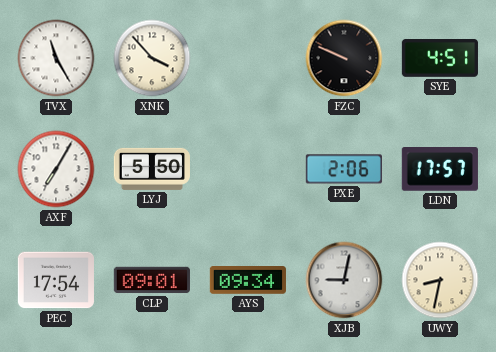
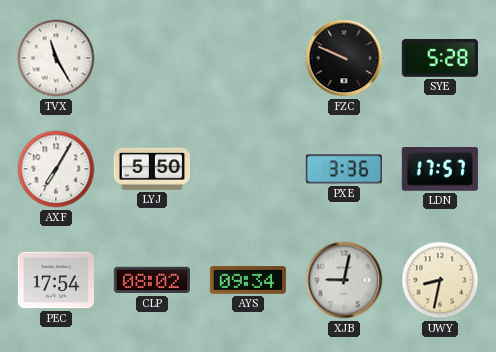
XNK: 3:53 -> none
SYE: 4:51 -> 5:28
PXE: 2:06 -> 3:36
CLP: 09:01 -> 08:02
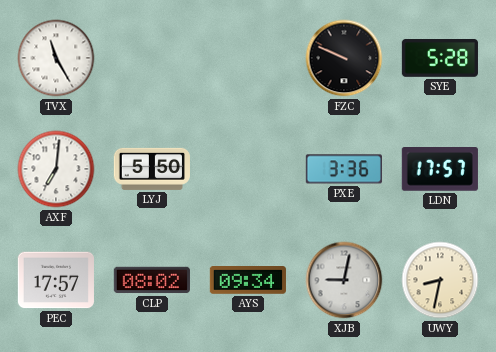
AXF: 7:05 -> 7:01
PEC: 17:54 -> 17:57
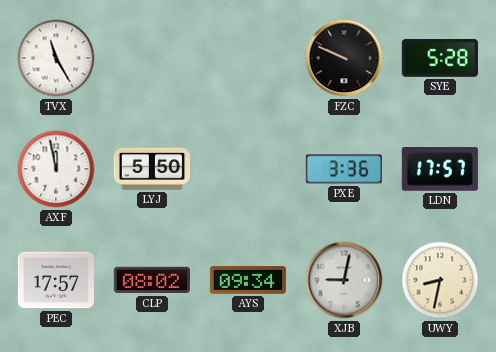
AXF: 7:01 -> 11:58
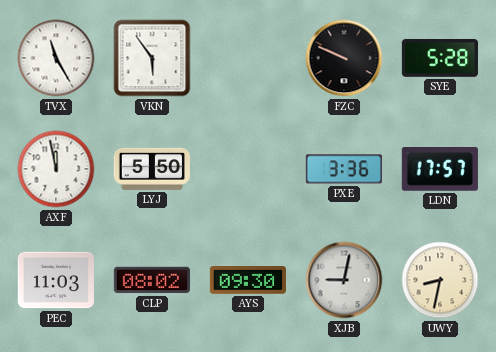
VKN: none -> 5:54
PEC: 17:57 -> 11:03
AYS: 09:34 -> 09:30
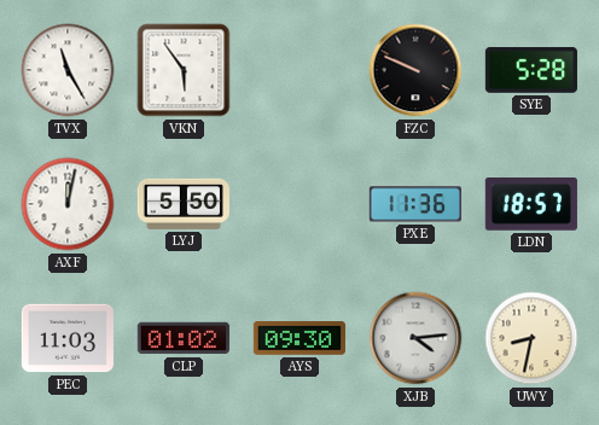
AXF: 11:58 -> 12:02
PXE: 3:36 -> 11:36
LDN: 17:57 -> 18:57
CLP: 08:02 -> 01:02
XJB: 9:02 -> 4:14
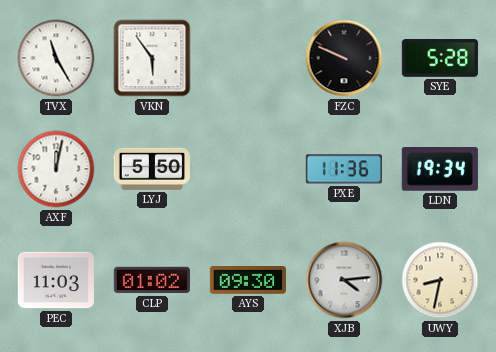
LDN: 18:57 -> 19:34
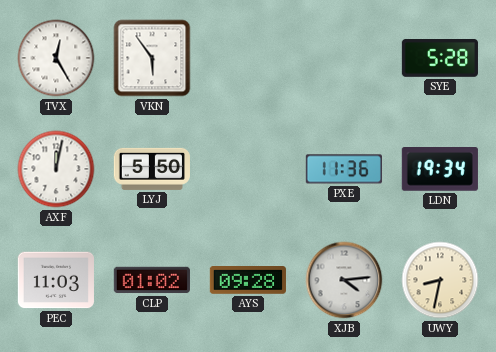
TVX: 11:25 -> 12:25
FZC: 9:49 -> none
AYS: 09:30 -> 09:28
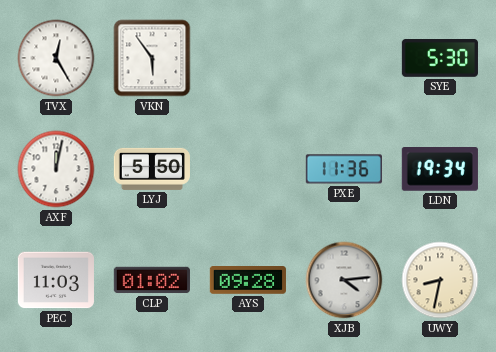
SYE: 5:28 -> 5:30
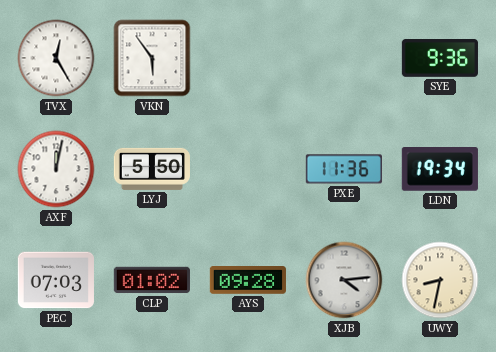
SYE: 5:30 -> 9:36
PEC: 11:03 -> 07:03
